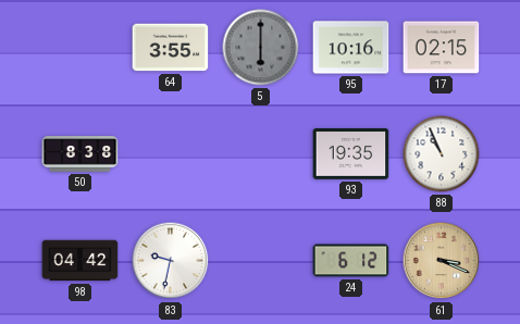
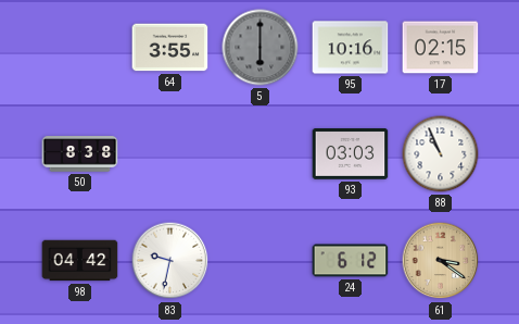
93: 19:35 -> 03:03
61: 3:19 -> 3:21
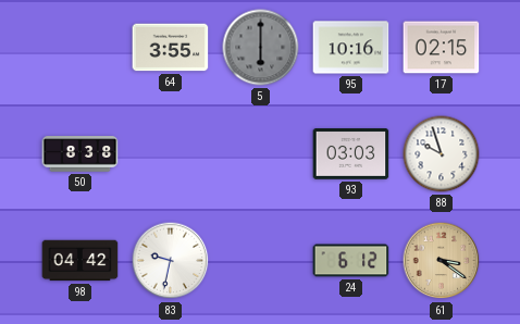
88: 10:56 -> 9:57
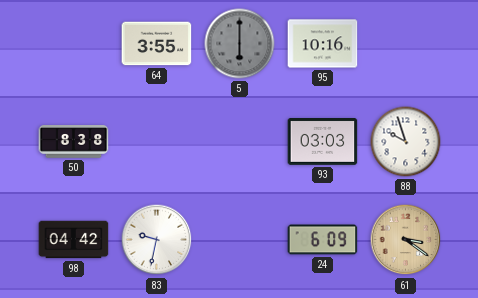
17: 02:15 -> none
24: 6:12 -> 6:09
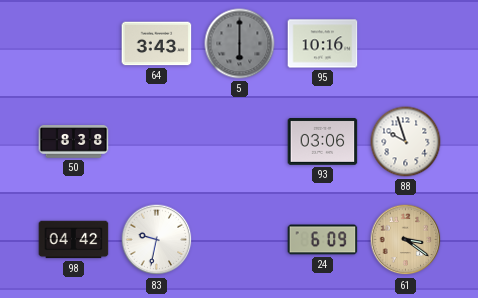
64: 3:55 -> 3:43
93: 03:03 -> 03:06
